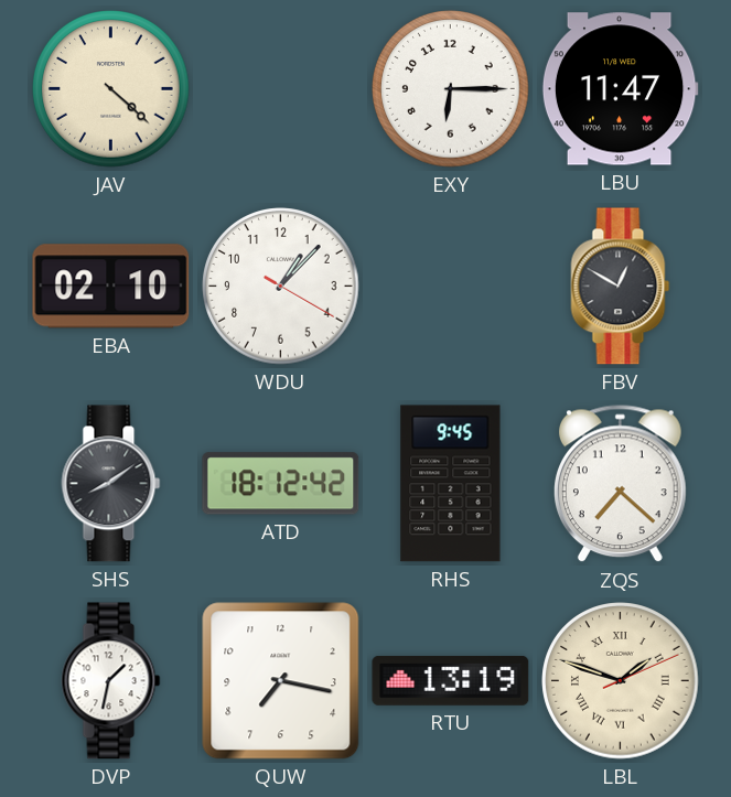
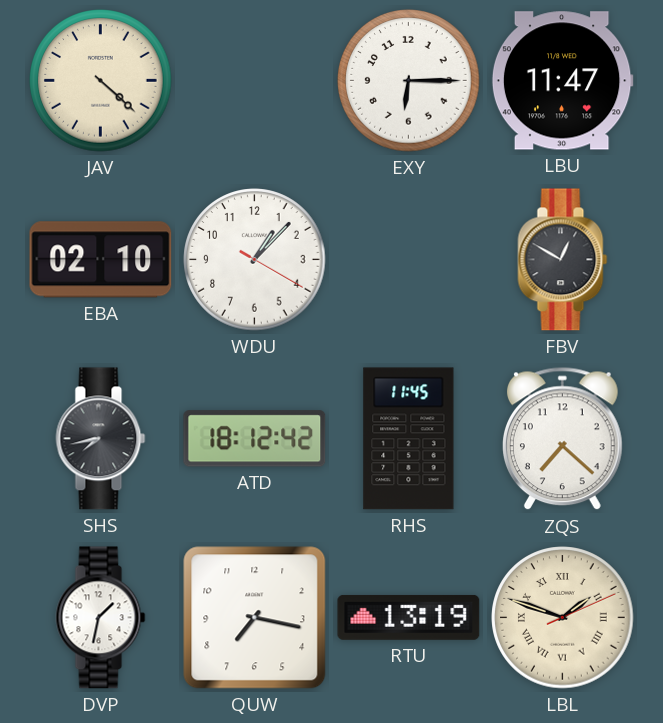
SHS: 8:09 -> 7:43
RHS: 9:45 -> 11:45
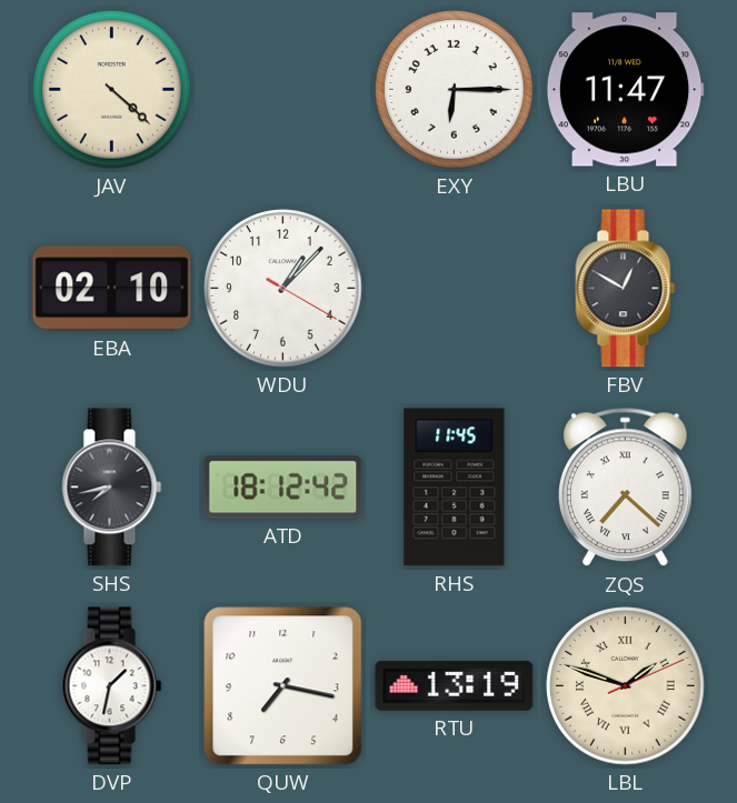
ZQS numerals: Arabic -> Roman
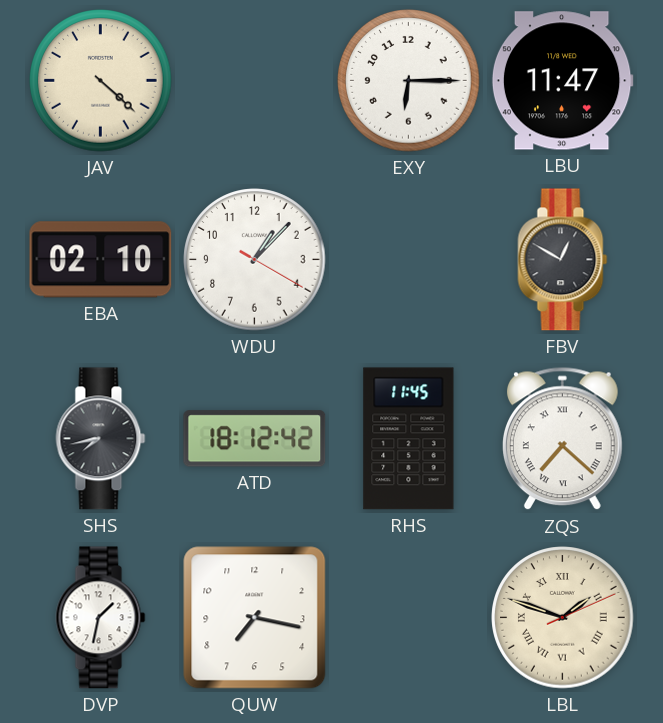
RTU: 13:19 -> none
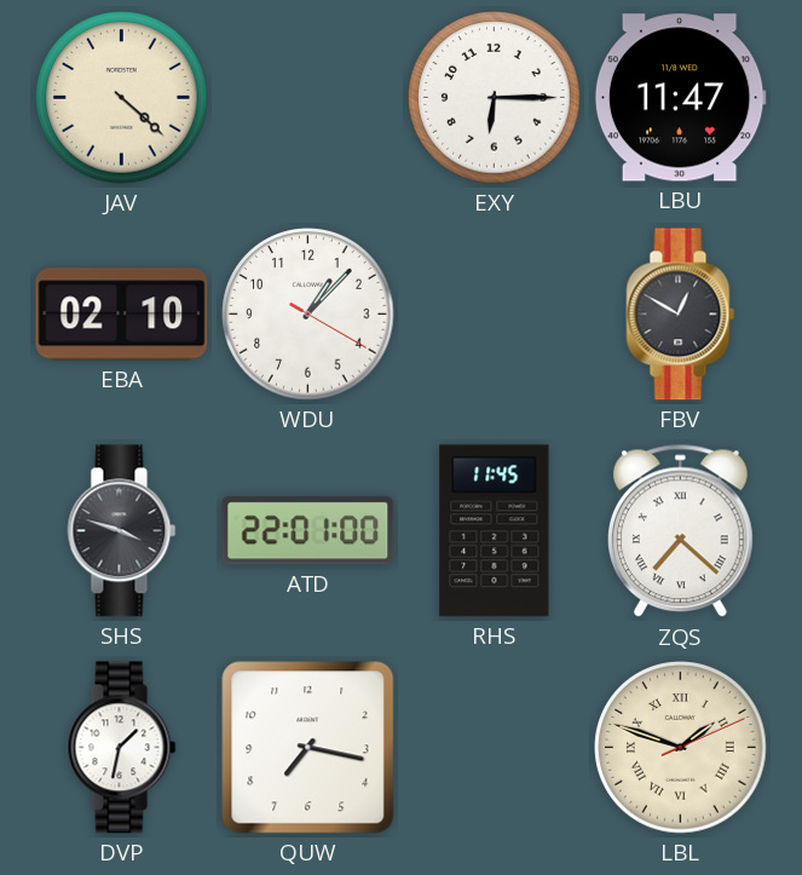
SHS: 7:43 -> 3:48
ATD: 18:12 -> 22:01
